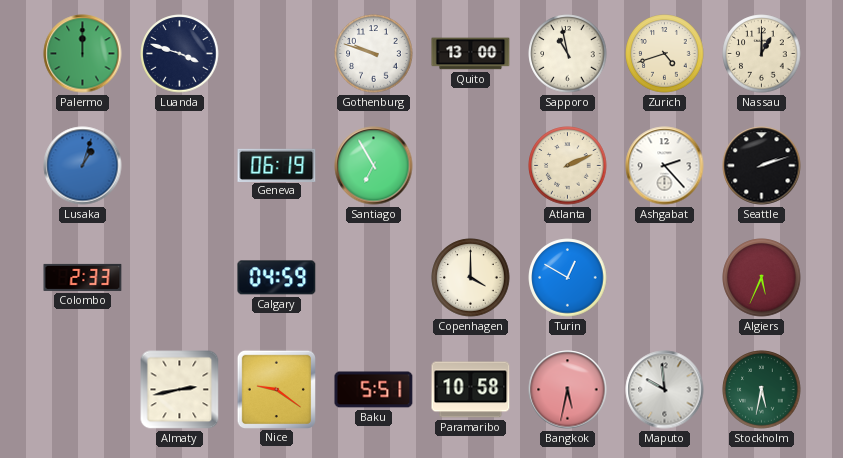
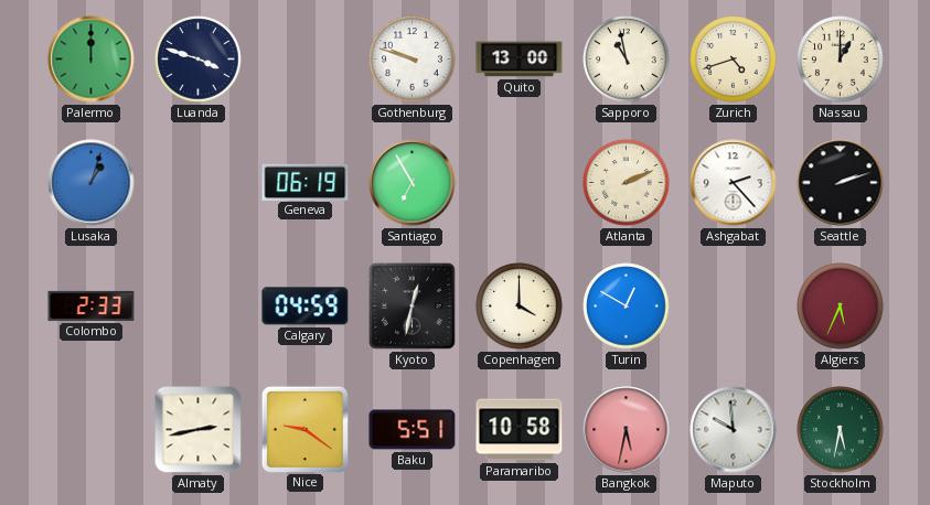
Kyoto: none -> 12:32
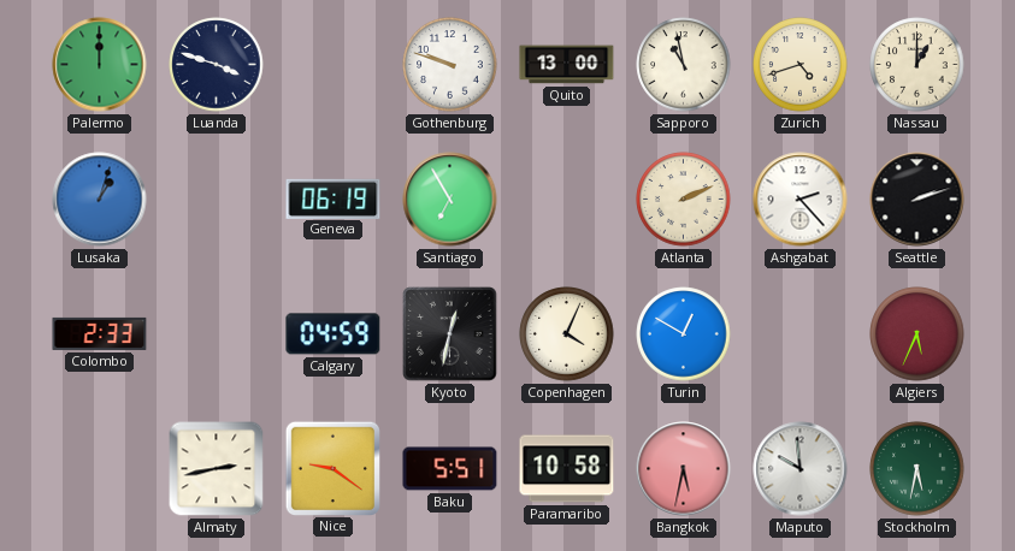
Copenhagen: 4:00 -> 4:04
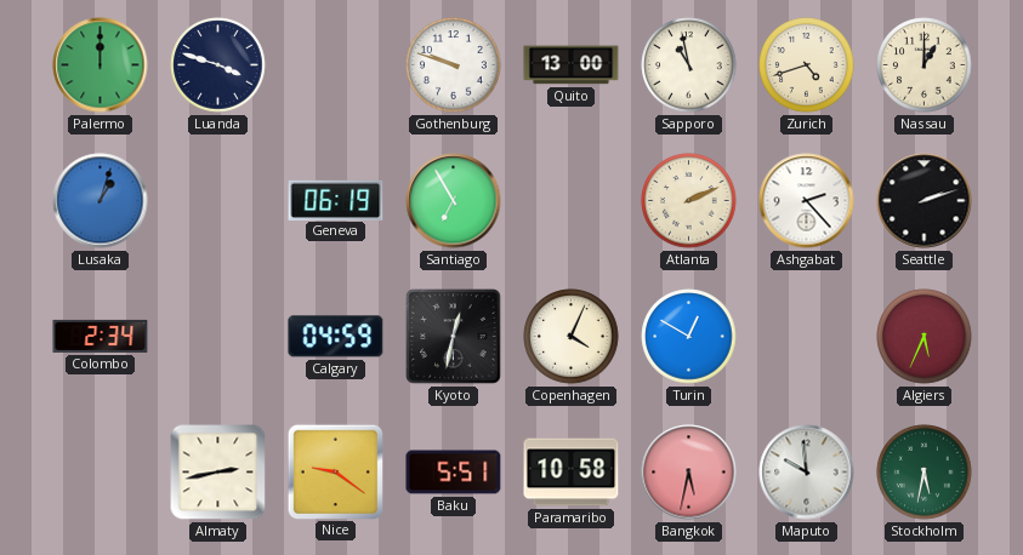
Colombo: 2:33 -> 2:34
